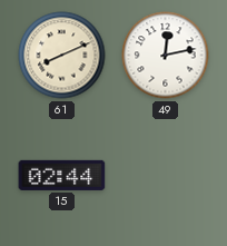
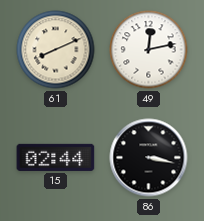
86: none -> 3:17
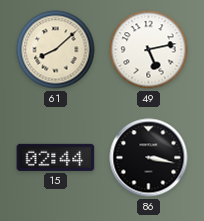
61: 8:11 -> 8:08
49: 12:13 -> 5:13
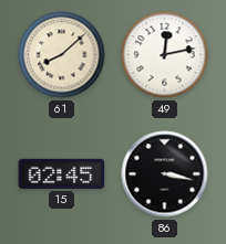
49: 5:13 -> 12:13
15: 02:44 -> 02:45
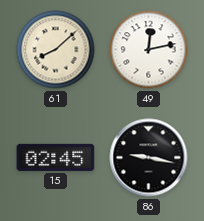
86: 3:17 -> 9:17
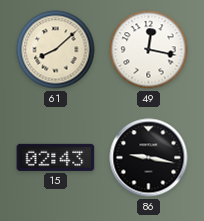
49: 12:13 -> 12:17
15: 02:45 -> 02:43
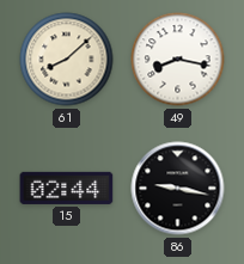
49: 12:17 -> 8:17
15: 02:43 -> 02:44
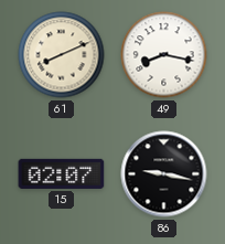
61: 8:08 -> 8:11
15: 02:44 -> 02:07
